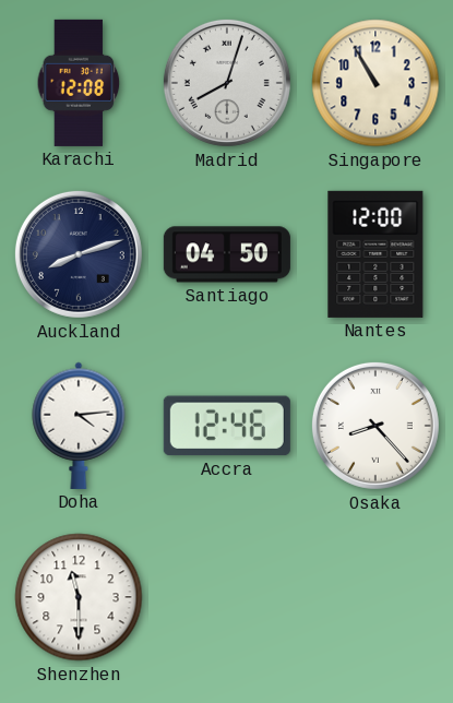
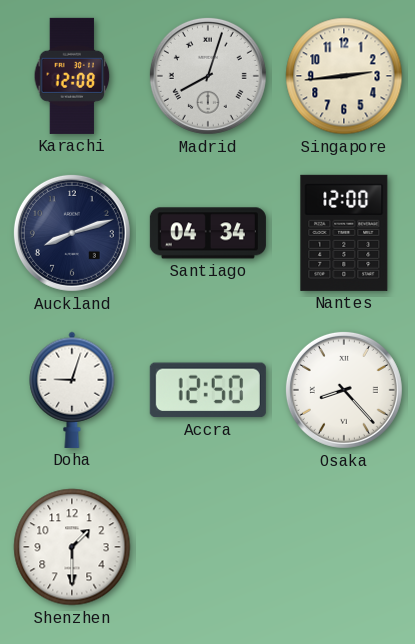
Singapore: 10:55 -> 2:44
Santiago: 04:50 -> 04:34
Doha: 4:14 -> 9:03
Accra: 12:46 -> 12:50
Shenzhen: 11:30 -> 1:30
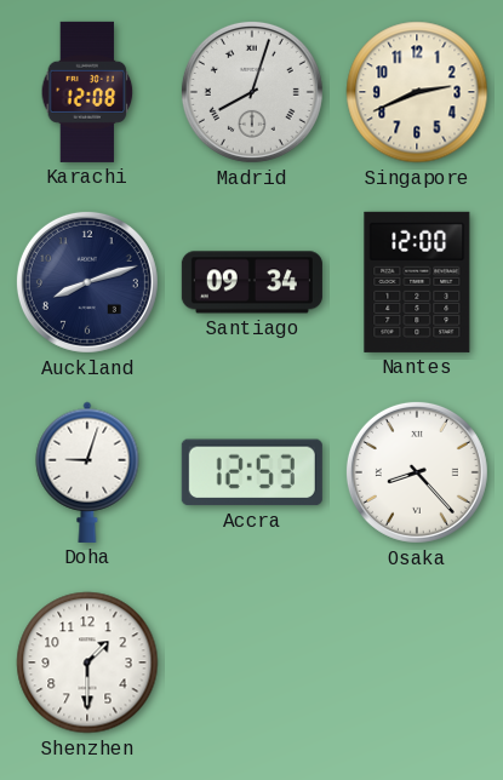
Singapore: 2:44 -> 2:41
Santiago: 04:34 -> 09:34
Accra: 12:50 -> 12:53
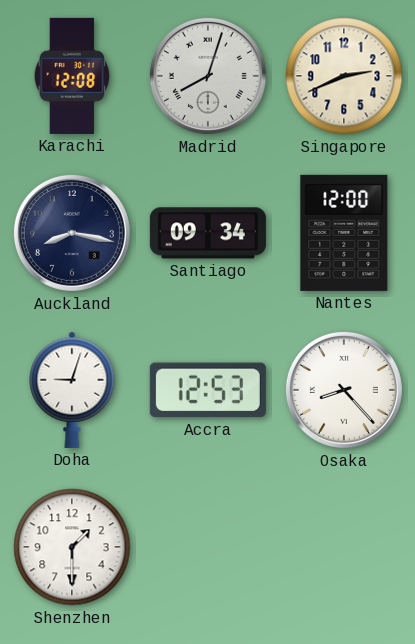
Auckland: 8:12 -> 8:17
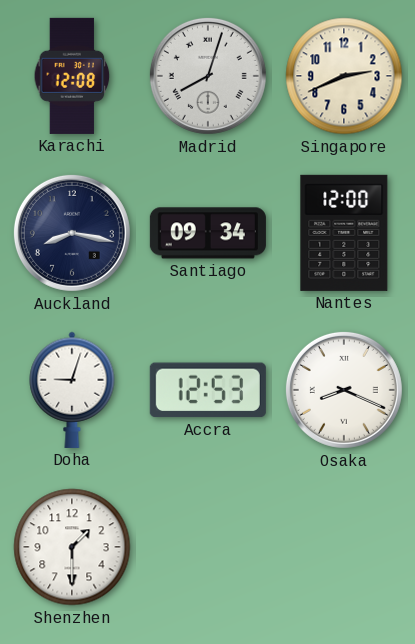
Osaka: 8:23 -> 8:19
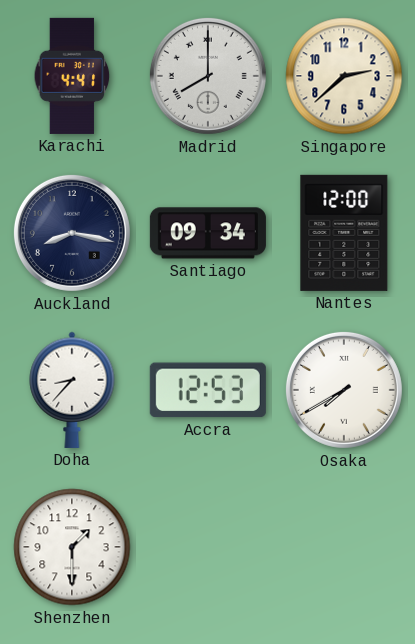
Karachi: 12:08 -> 4:41
Madrid: 8:03 -> 8:00
Singapore: 2:41 -> 2:38
Doha: 9:03 -> 8:37
Osaka: 8:19 -> 7:40
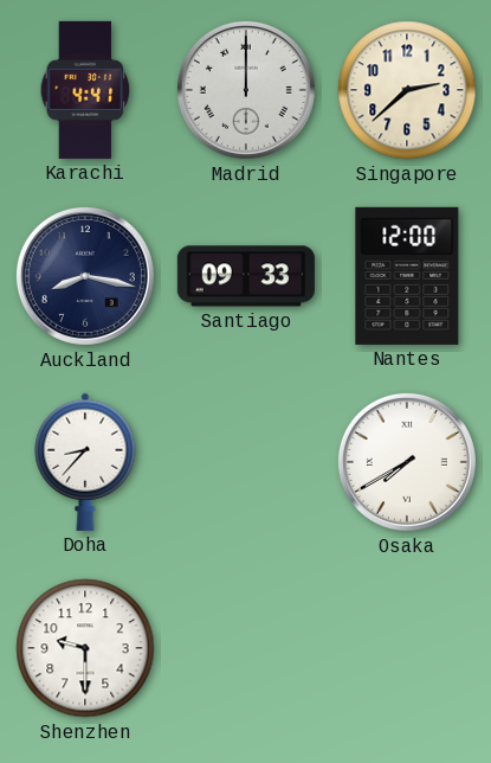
Madrid: 8:00 -> 12:00
Santiago: 09:34 -> 09:33
Accra: 12:53 -> none
Shenzhen: 1:30 -> 9:30
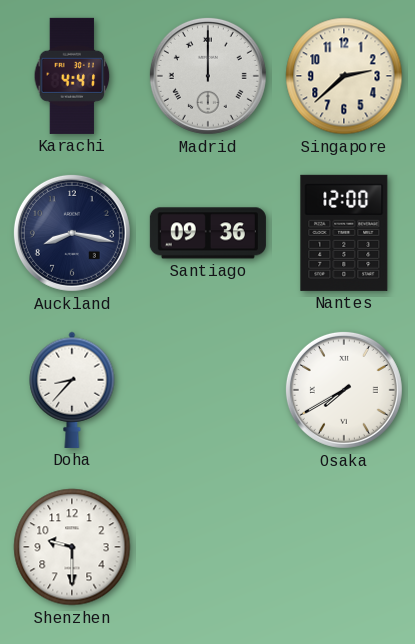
Santiago: 09:33 -> 09:36
